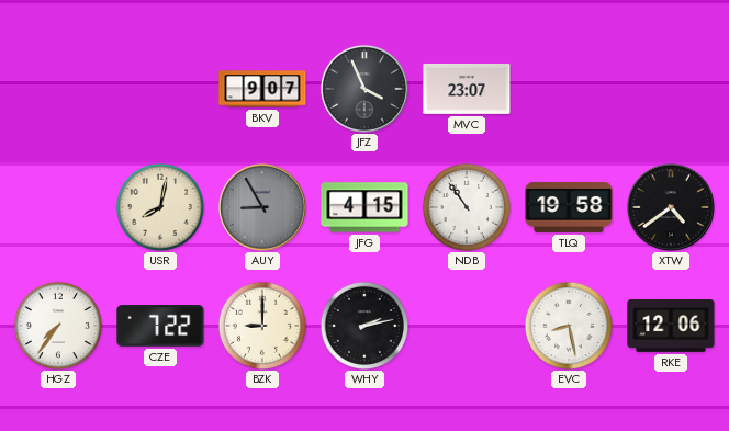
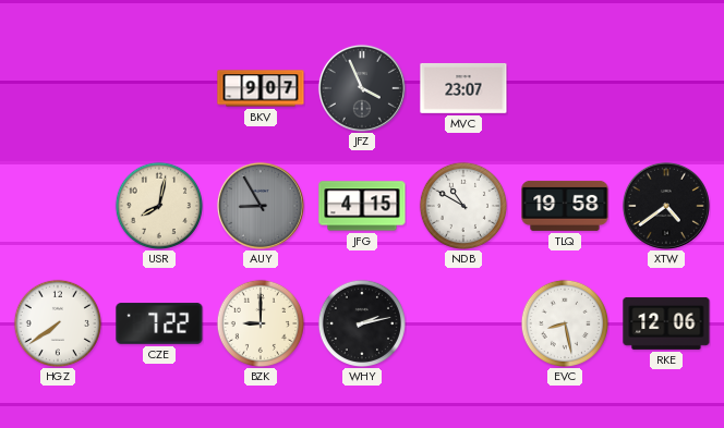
NDB: 10:54 -> 10:50
HGZ: 7:36 -> 7:39
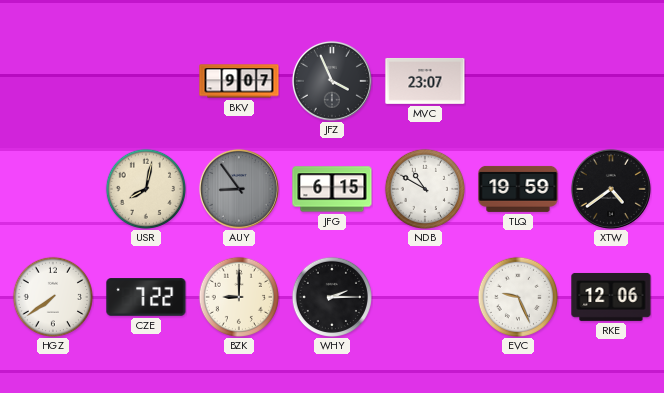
AUY: 8:55 -> 8:54
JFG: 4:15 -> 6:15
TLQ: 19:58 -> 19:59
WHY: 2:13 -> 2:15
EVC: 8:28 -> 9:26
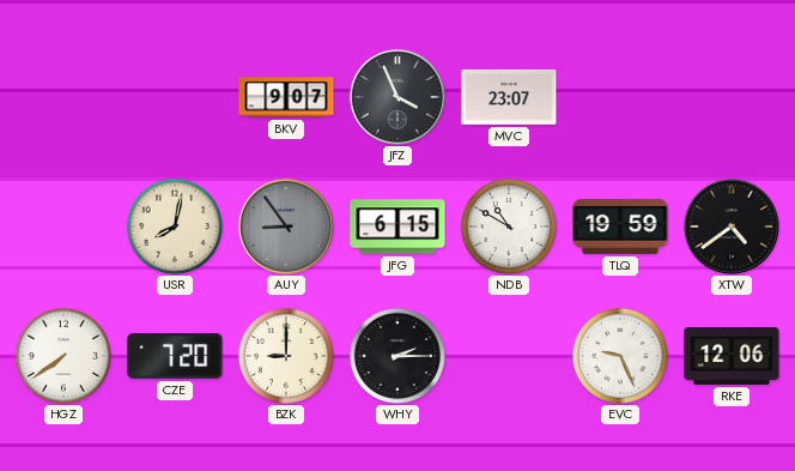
CZE: 7:22 -> 7:20
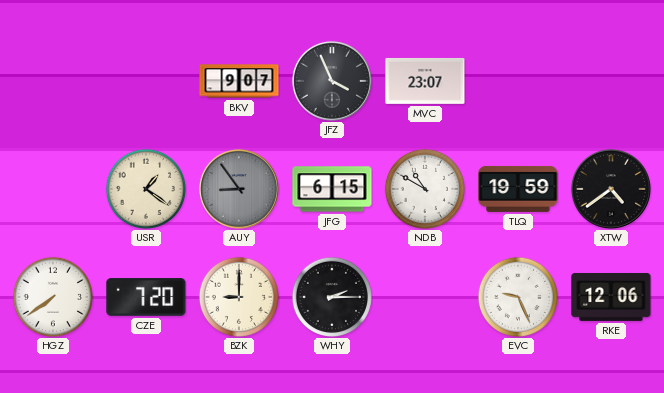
USR: 8:02 -> 1:21
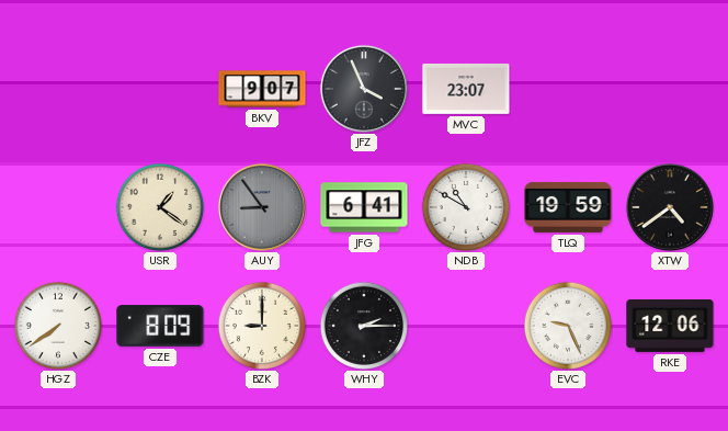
JFG: 6:15 -> 6:41
CZE: 7:20 -> 8:09
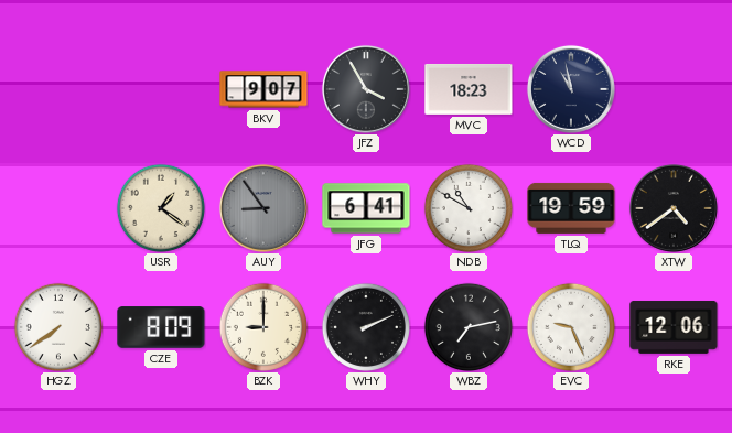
JFZ: 3:56 -> 3:55
MVC: 23:07 -> 18:23
WCD: none -> 10:58
WHY: 2:15 -> 2:11
WBZ: none -> 7:13
